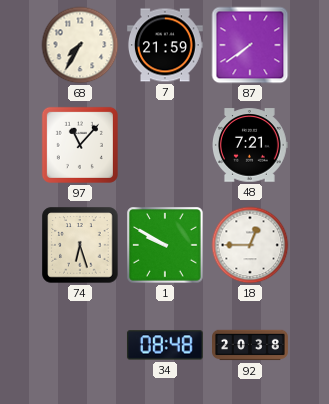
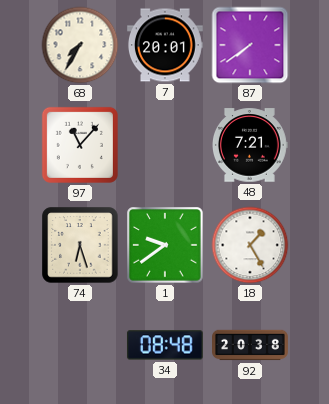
7: 21:59 -> 20:01
1: 9:50 -> 9:39
18: 12:45 -> 1:25
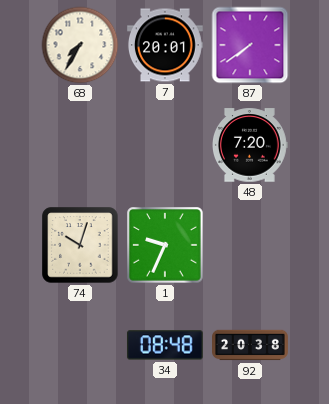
97: 11:07 -> none
48: 7:21 -> 7:20
74: 6:27 -> 10:03
1: 9:39 -> 9:34
18: 1:25 -> none
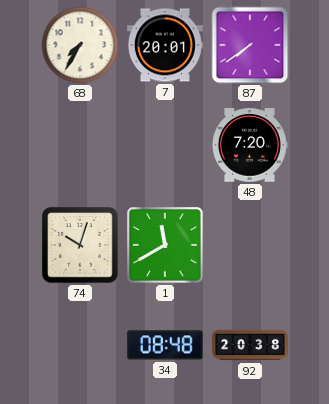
1: 9:34 -> 11:40
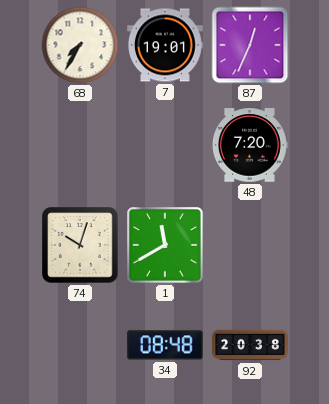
7: 20:01 -> 19:01
87: 7:39 -> 12:34
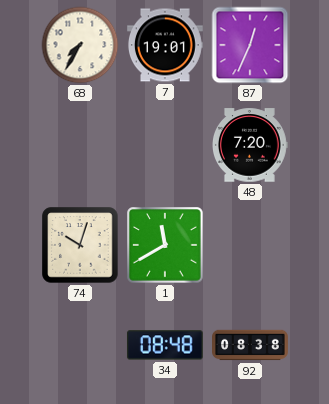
92: 20:38 -> 08:38
